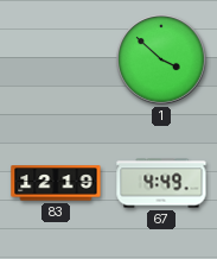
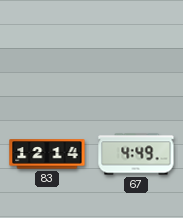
1: 3:52 -> none
83: 12:19 -> 12:14
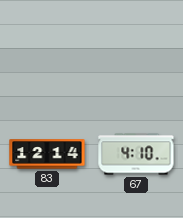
67: 4:49 -> 4:10
